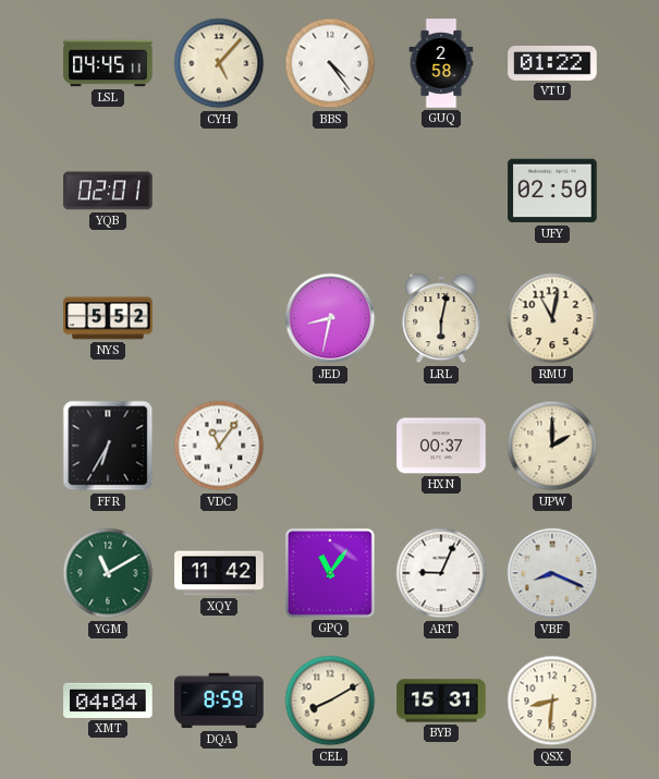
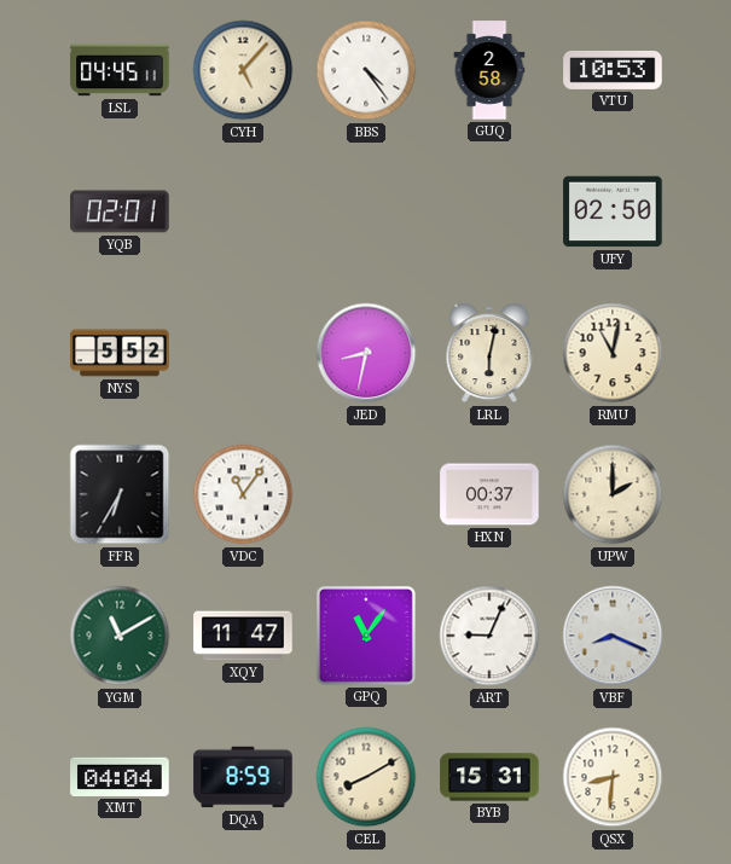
VTU: 01:22 -> 10:53
XQY: 11:42 -> 11:47
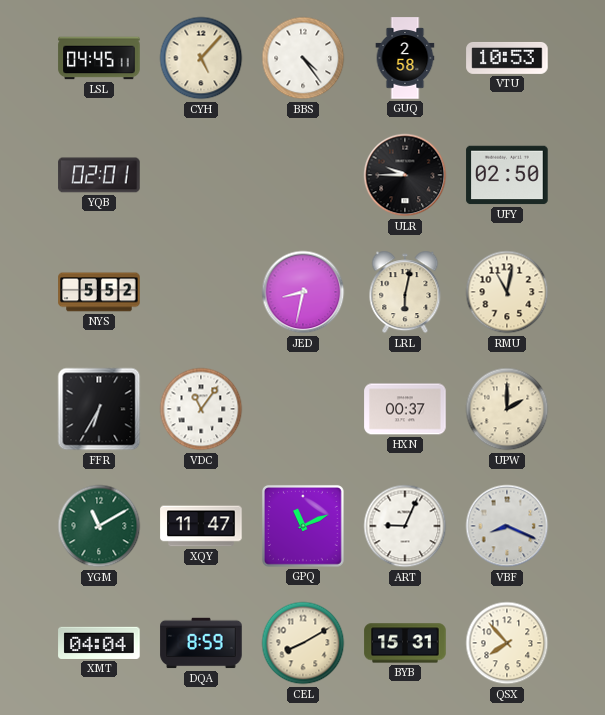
ULR: none -> 9:45
GPQ: 11:06 -> 11:11
QSX: 8:31 -> 7:53
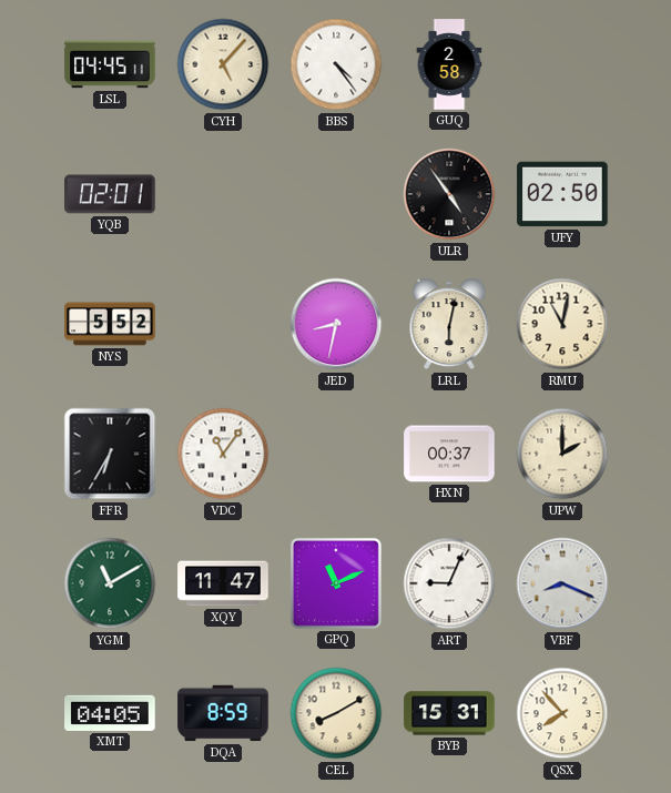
VTU: 10:53 -> none
ULR: 9:45 -> 4:54
XMT: 04:04 -> 04:05
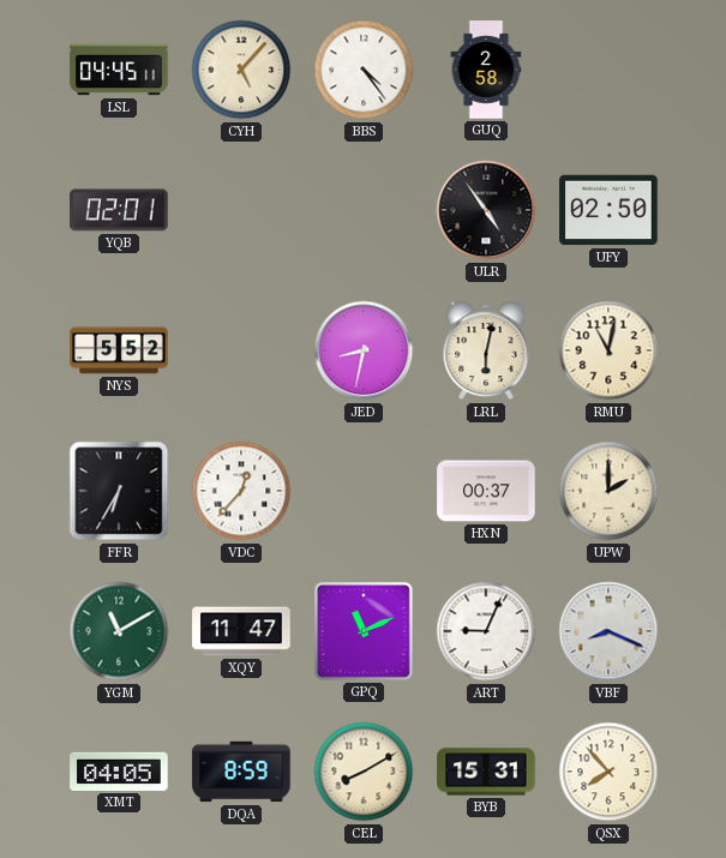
VDC: 11:06 -> 12:37
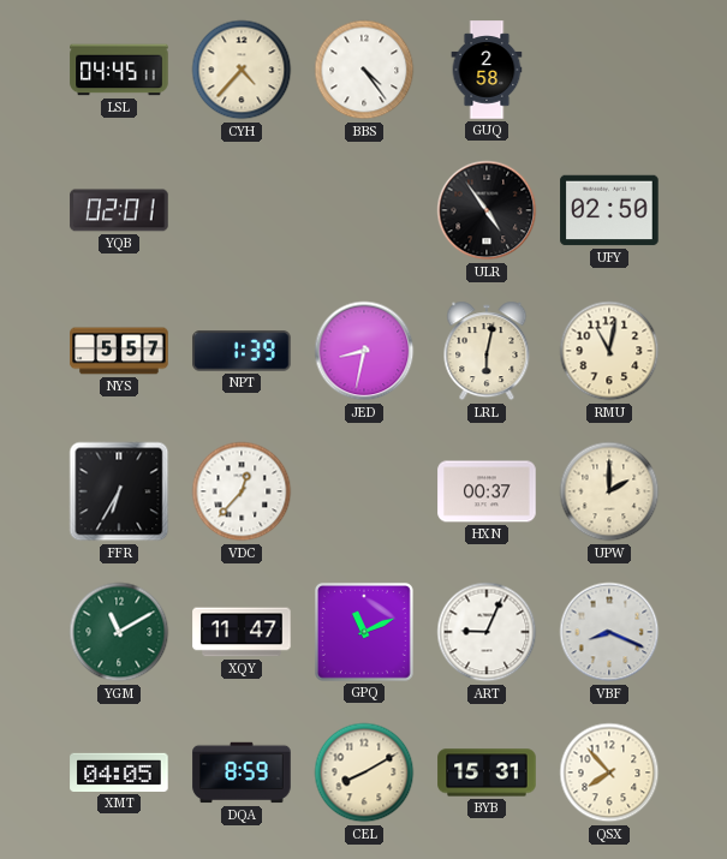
CYH: 5:07 -> 4:37
NYS: 5:52 -> 5:57
NPT: none -> 1:39
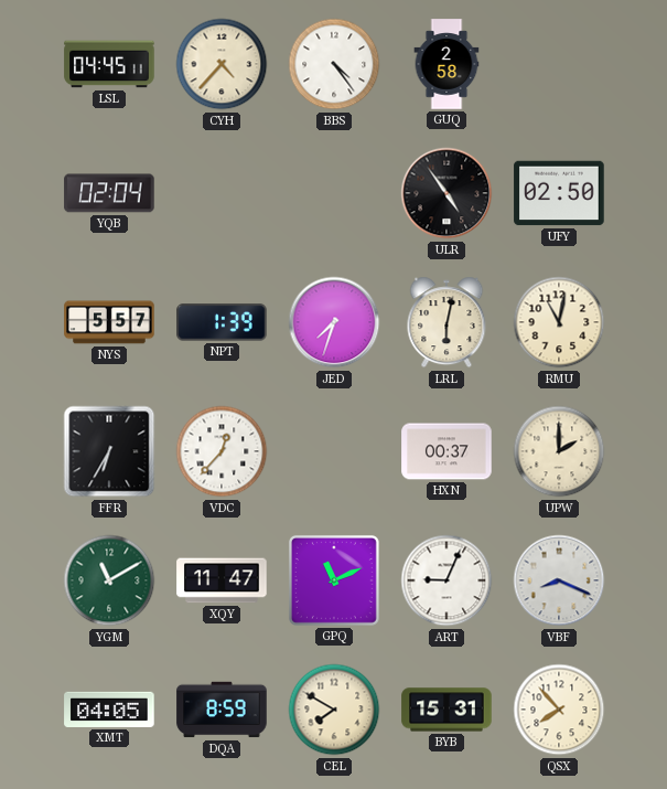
YQB: 02:01 -> 02:04
JED: 8:32 -> 7:33
CEL: 8:10 -> 7:50
